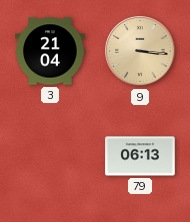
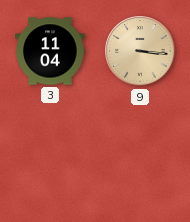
3: 21:04 -> 11:04
79: 06:13 -> none
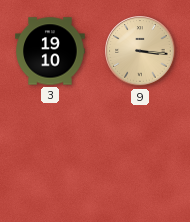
3: 11:04 -> 19:10
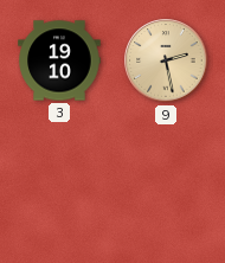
9: 3:16 -> 2:28
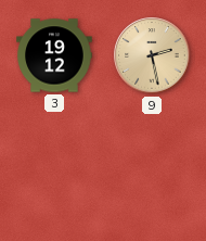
3: 19:10 -> 19:12
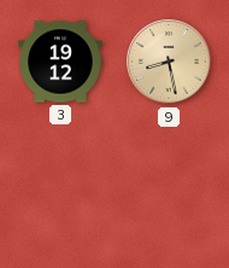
9: 2:28 -> 8:28
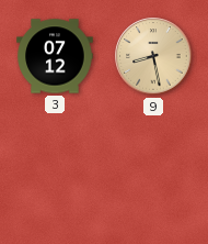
3: 19:12 -> 07:12
